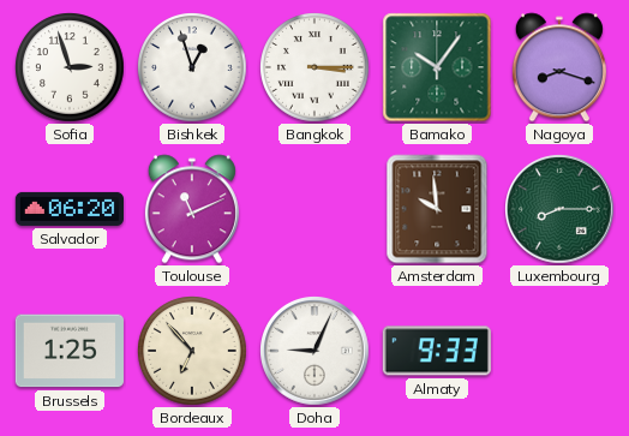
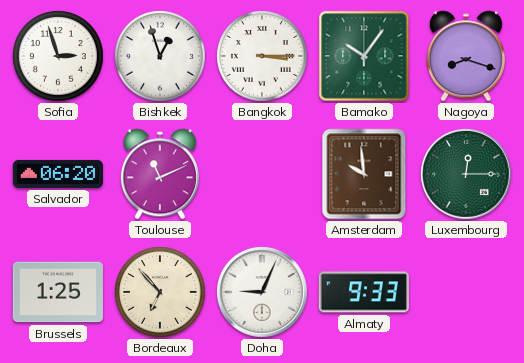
Luxembourg: 8:15 -> 12:15
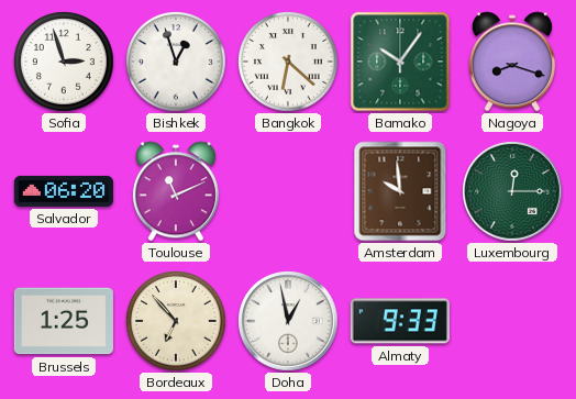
Bangkok: 3:15 -> 6:22
Doha: 9:04 -> 12:58
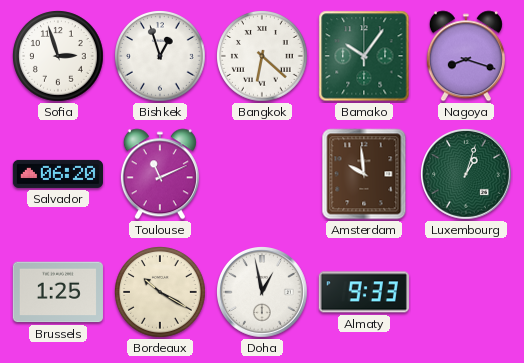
Luxembourg: 12:15 -> 1:03
Bordeaux: 6:53 -> 10:20
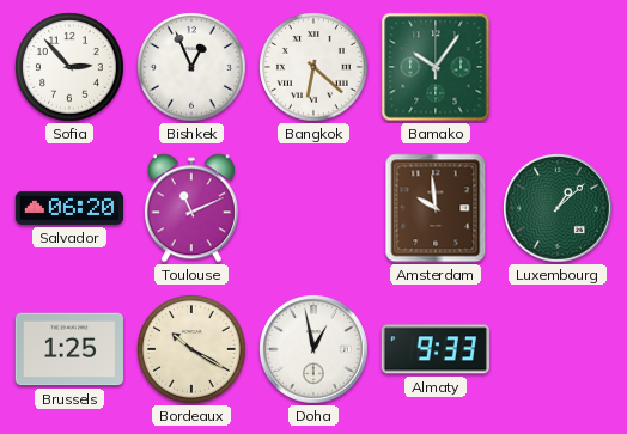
Sofia: 2:57 -> 2:53
Bishkek: 12:57 -> 12:56
Nagoya: 8:18 -> none
Luxembourg: 1:03 -> 1:08
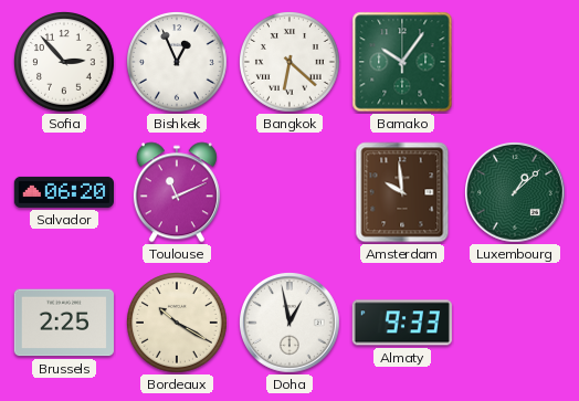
Brussels: 1:25 -> 2:25
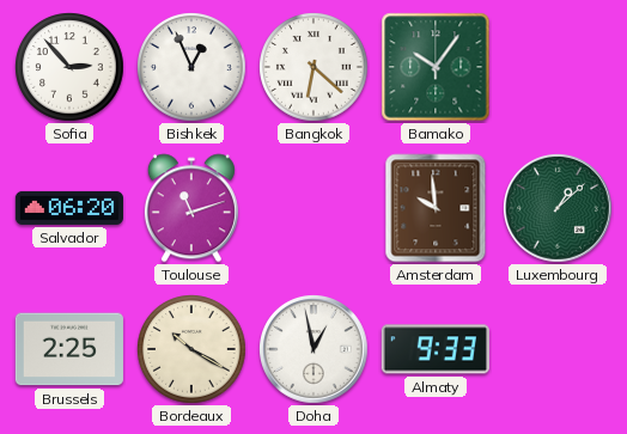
Toulouse: 11:11 -> 11:12
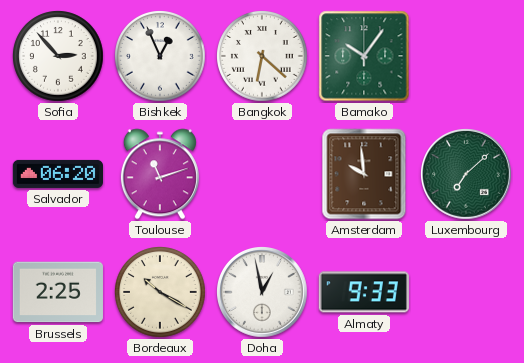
Luxembourg: 1:08 -> 7:08
